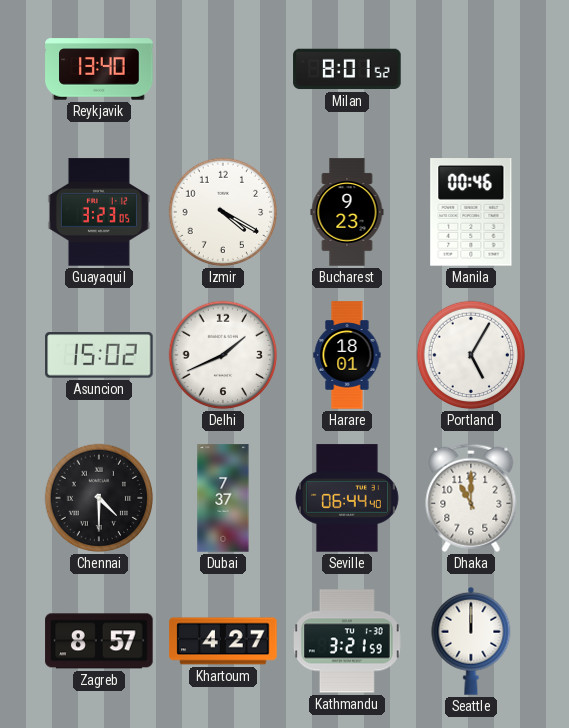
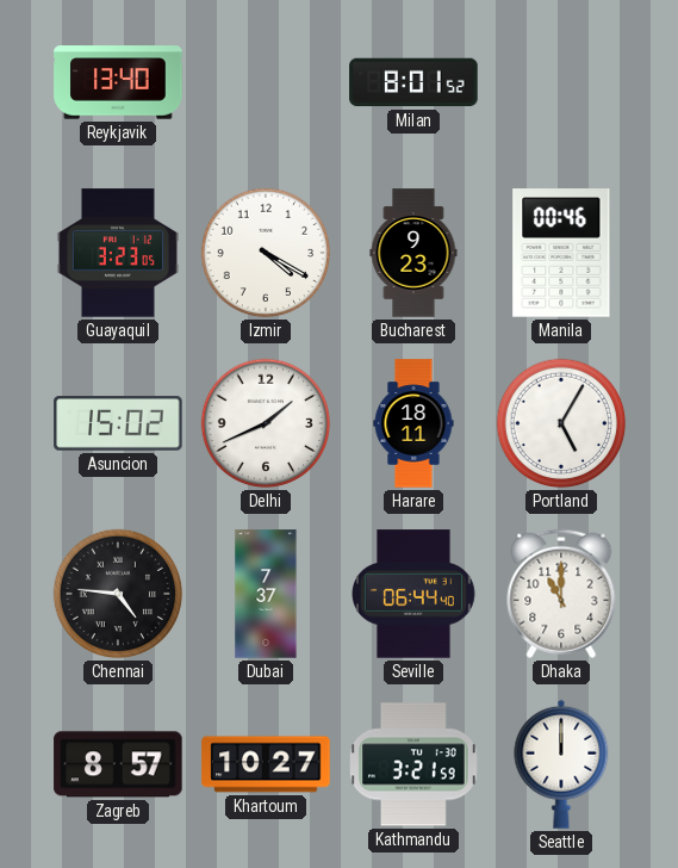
Harare: 18:01 -> 18:11
Chennai: 4:30 -> 4:46
Khartoum: 4:27 -> 10:27
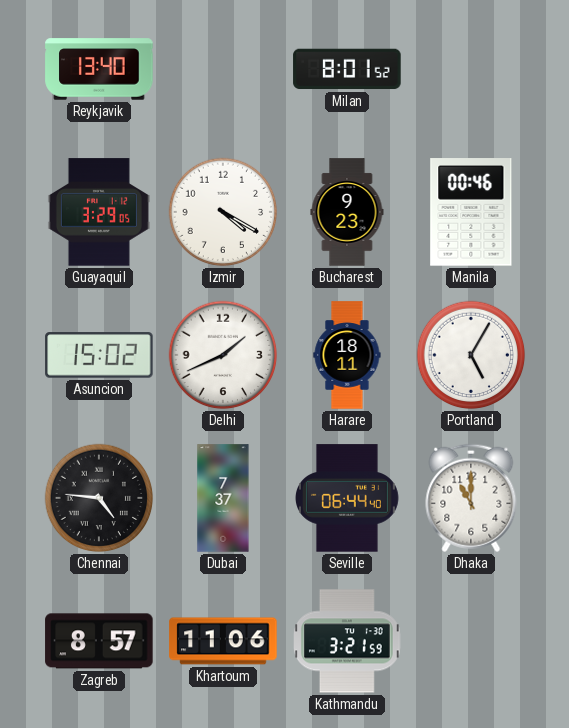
Guayaquil: 3:23 -> 3:29
Khartoum: 10:27 -> 11:06
Seattle: 12:00 -> none
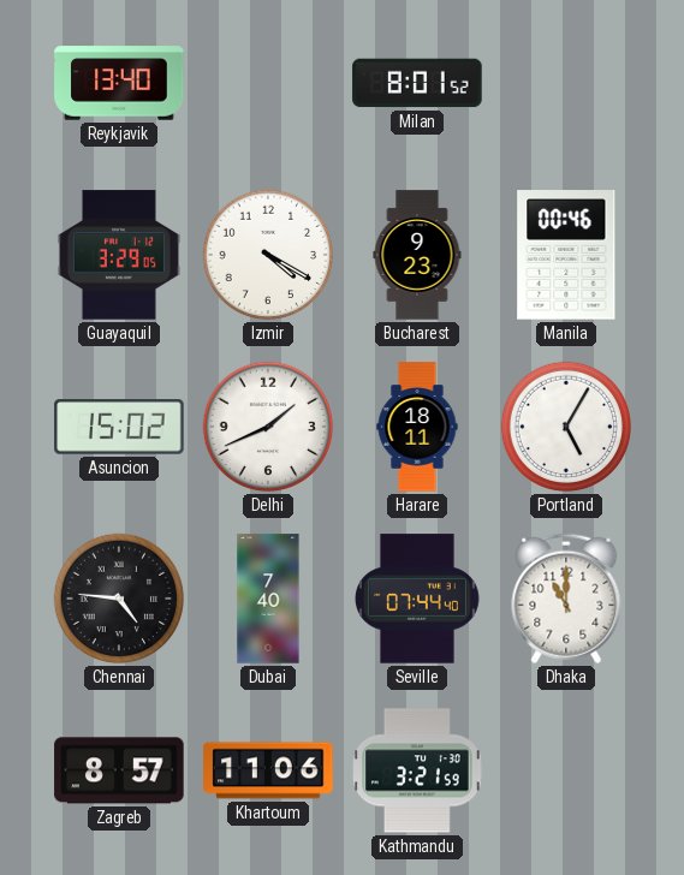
Dubai: 7:37 -> 7:40
Seville: 06:44 -> 07:44
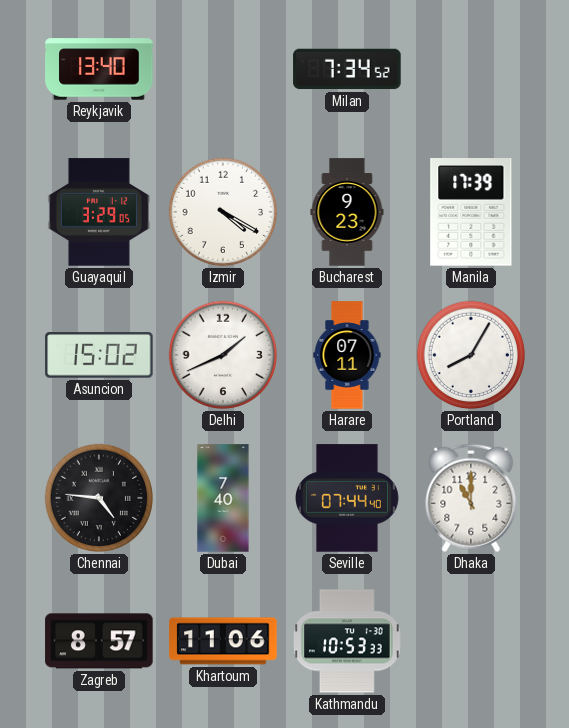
Milan: 8:01 -> 7:34
Manila: 00:46 -> 17:39
Harare: 18:11 -> 07:11
Portland: 5:05 -> 8:05
Kathmandu: 3:21 -> 10:53
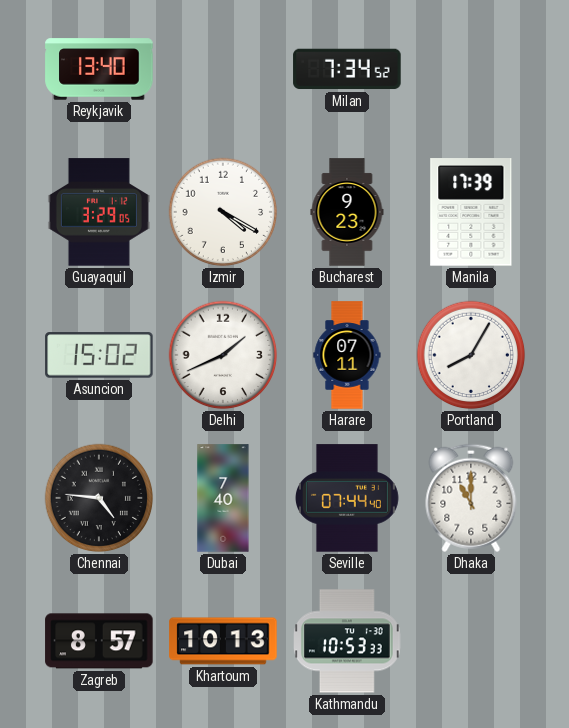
Khartoum: 11:06 -> 10:13
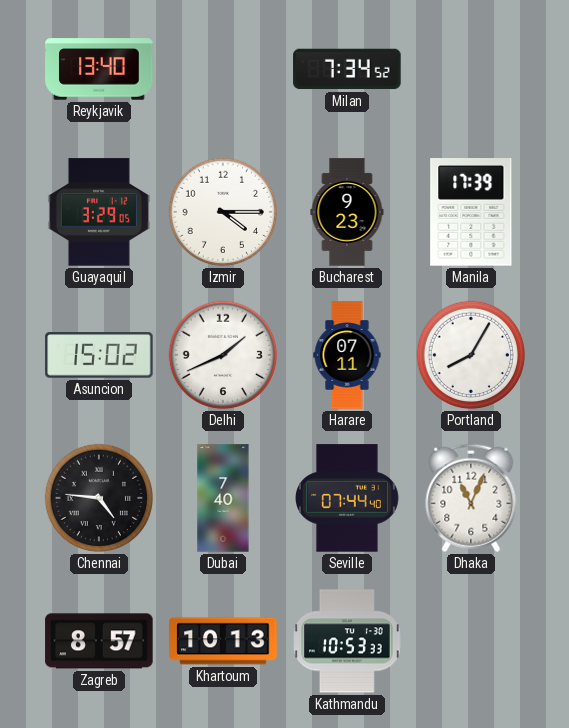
Izmir: 4:20 -> 4:15
Dhaka: 11:00 -> 11:04
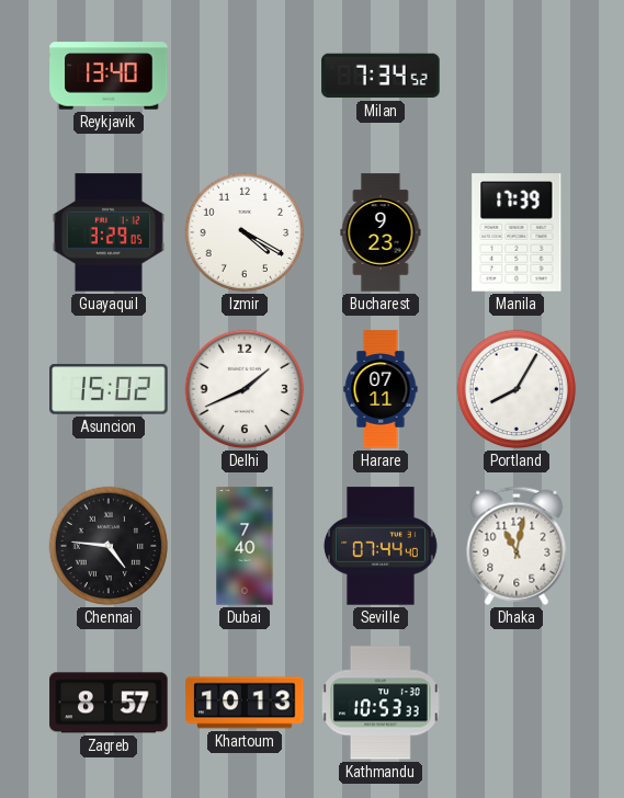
Izmir: 4:15 -> 4:20
Dhaka: 11:04 -> 11:02
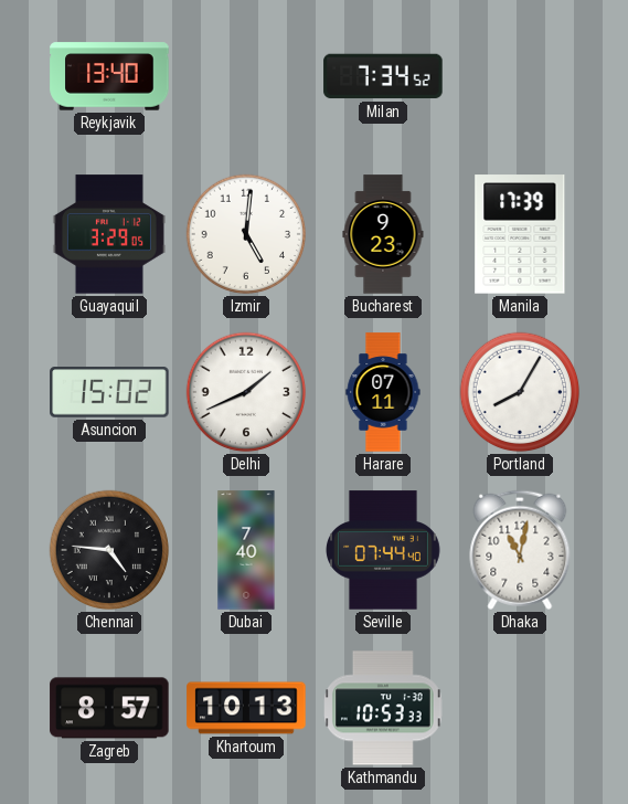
Izmir: 4:20 -> 5:01
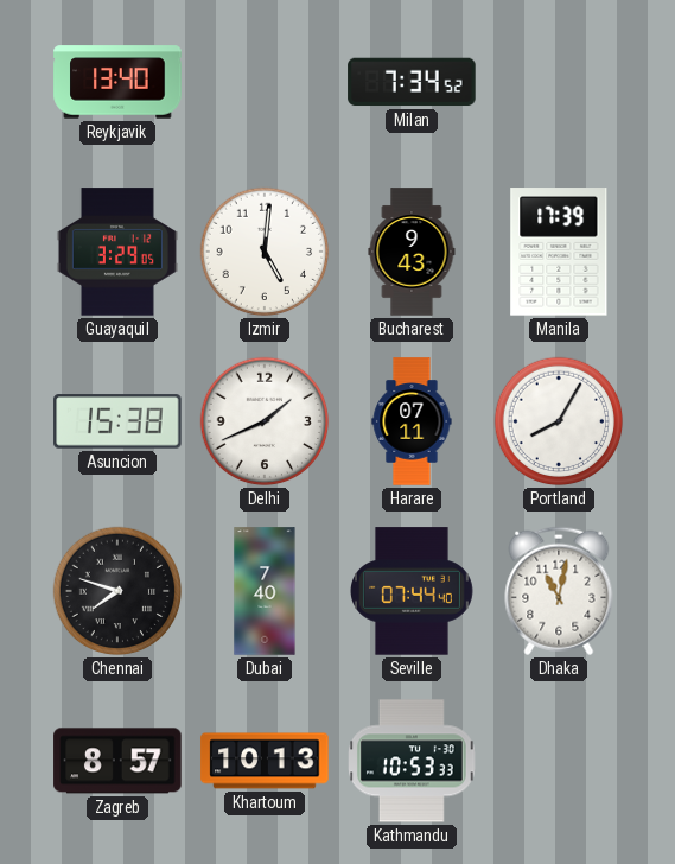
Bucharest: 9:23 -> 9:43
Asuncion: 15:02 -> 15:38
Chennai: 4:46 -> 7:48
